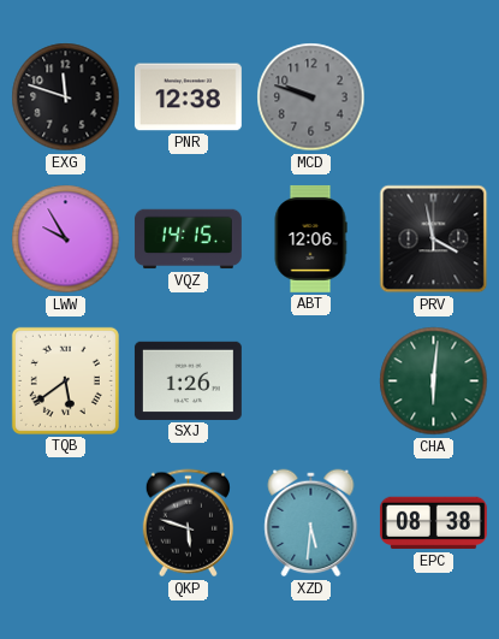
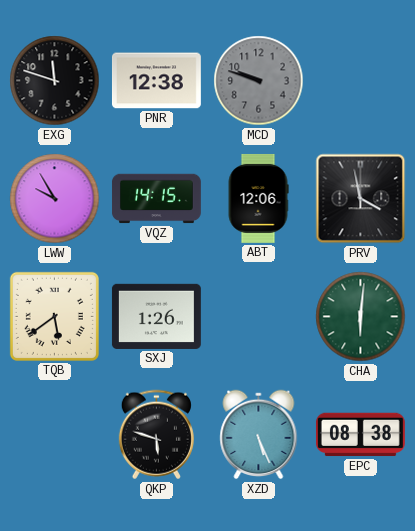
XZD: 5:31 -> 5:26
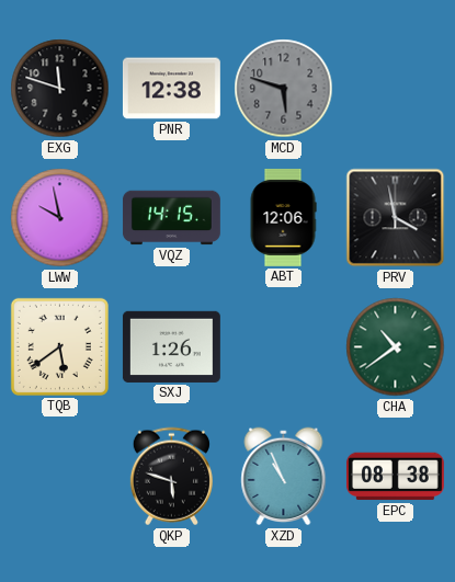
MCD: 9:48 -> 5:48
LWW: 9:55 -> 9:58
CHA: 6:01 -> 10:39
XZD: 5:26 -> 10:56
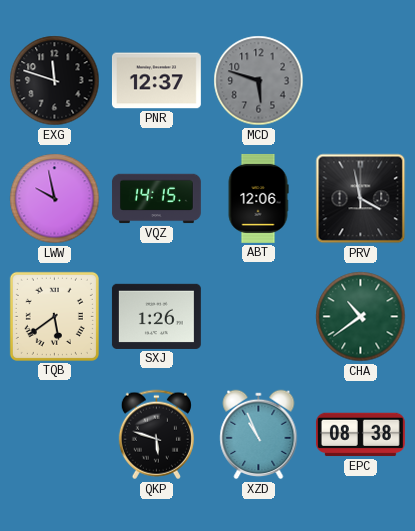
PNR: 12:38 -> 12:37
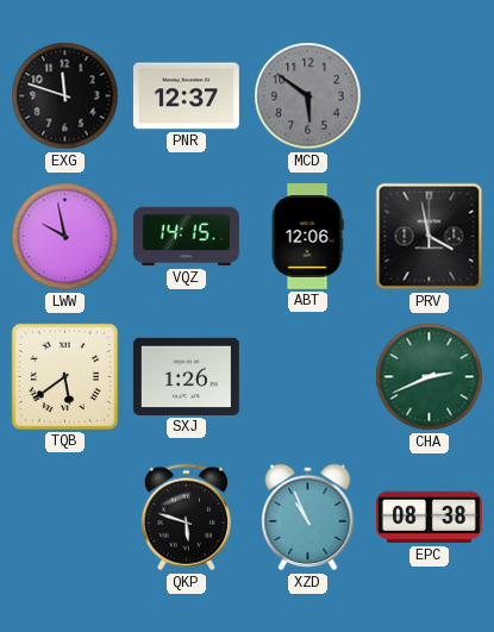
MCD: 5:48 -> 5:51
CHA: 10:39 -> 2:41
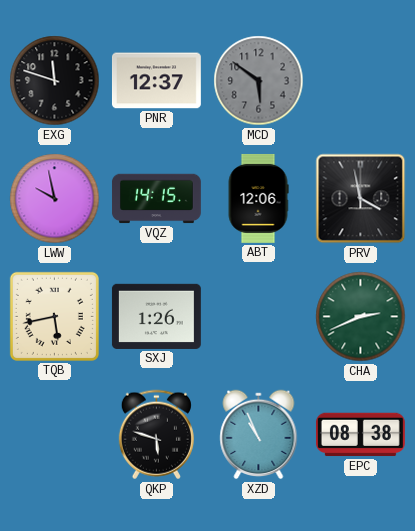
TQB: 5:39 -> 5:43
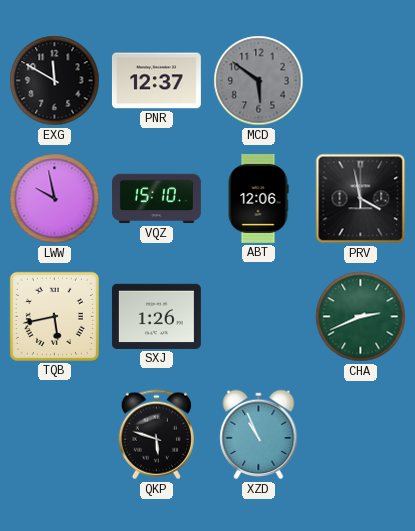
EXG: 11:48 -> 11:50
VQZ: 14:15 -> 15:10
EPC: 08:38 -> none
